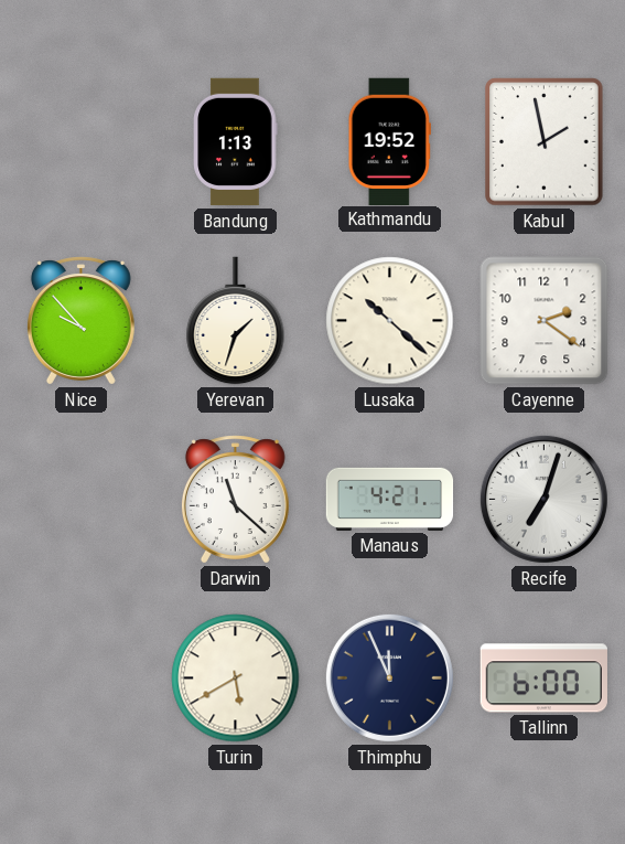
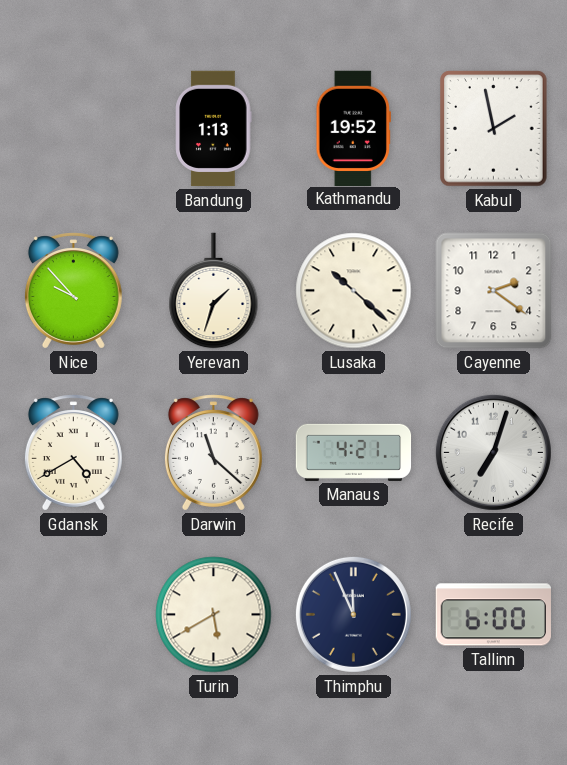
Gdansk: none -> 4:40
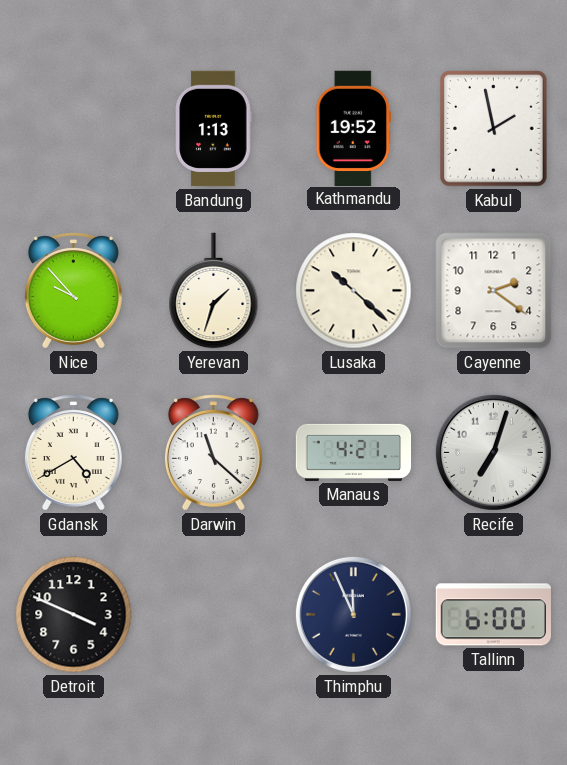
Detroit: none -> 3:49
Turin: 5:40 -> none
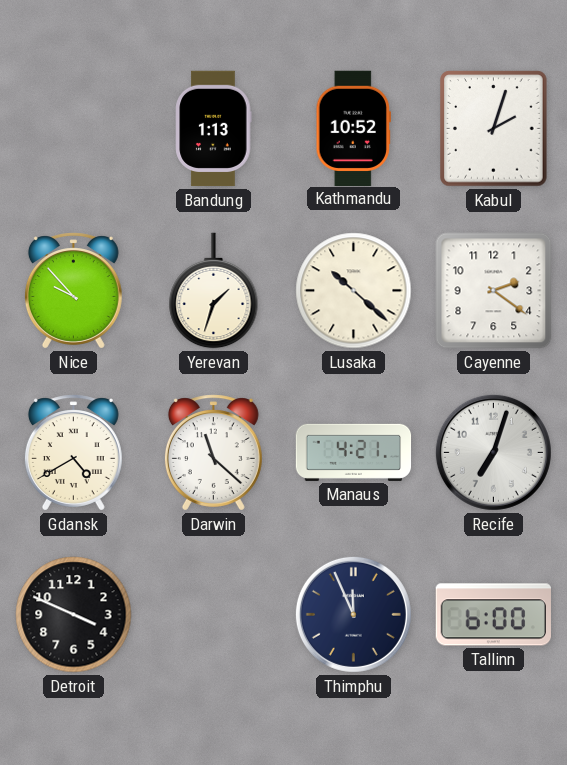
Kathmandu: 19:52 -> 10:52
Kabul: 1:58 -> 2:03
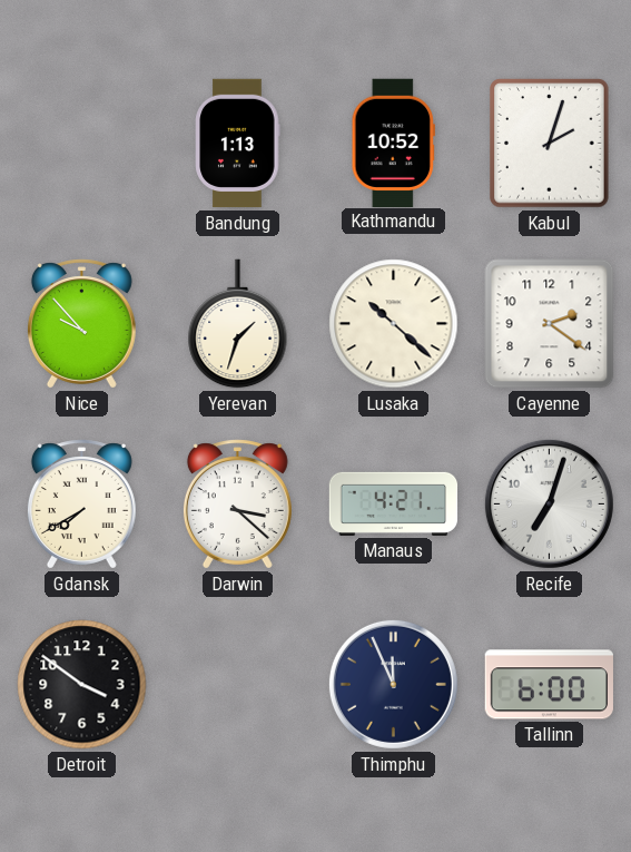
Gdansk: 4:40 -> 7:40
Darwin: 11:22 -> 3:22
Detroit: 3:49 -> 3:51
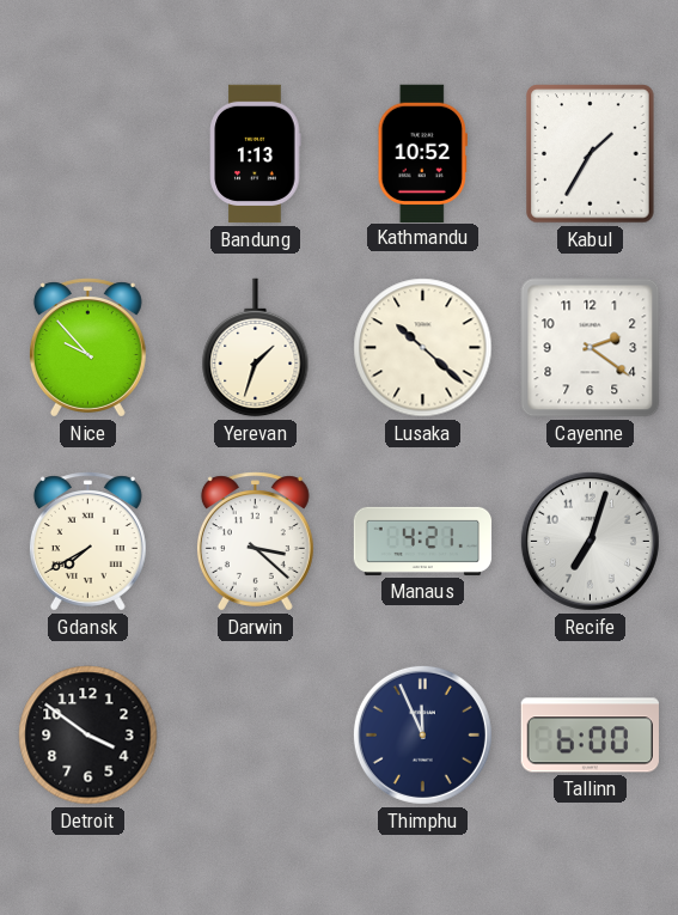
Kabul: 2:03 -> 1:35
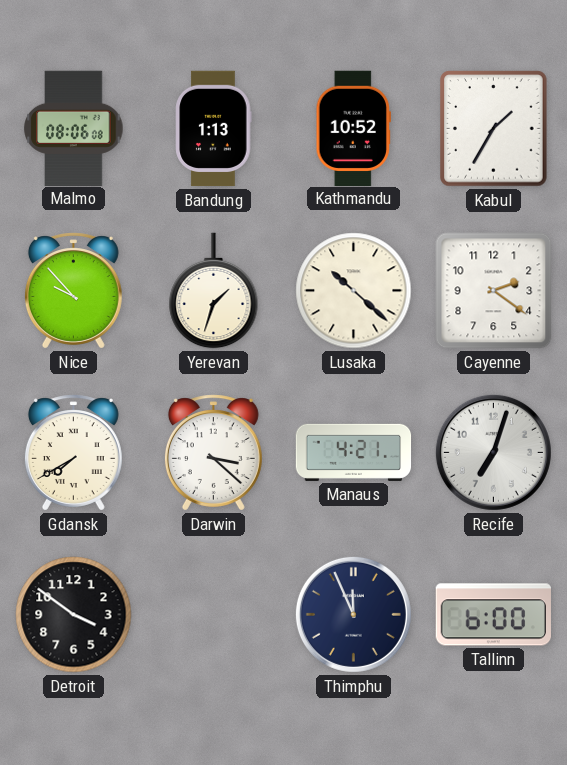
Malmo: none -> 08:06
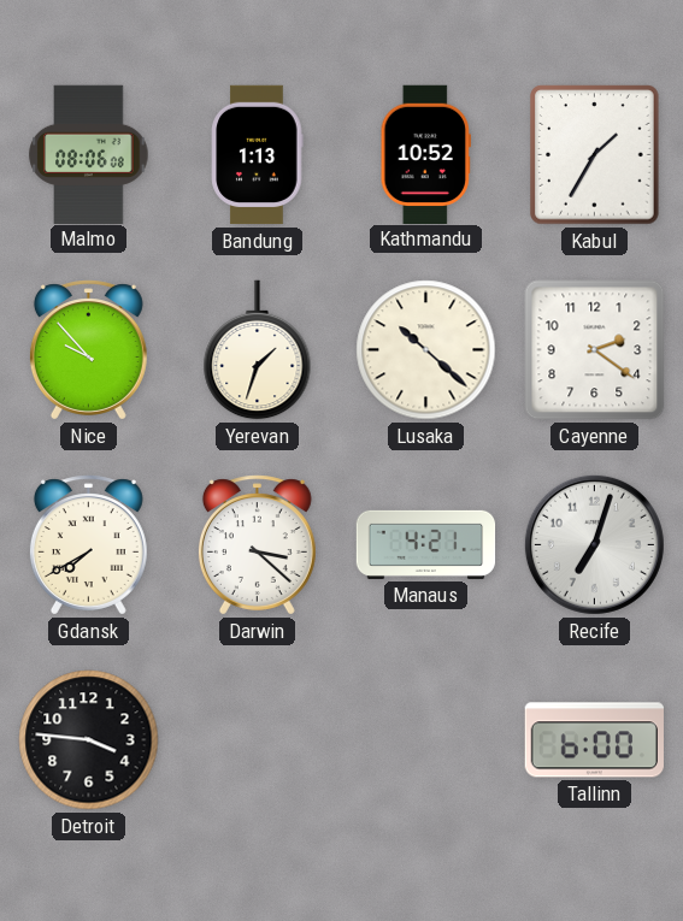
Detroit: 3:51 -> 3:46
Thimphu: 11:56 -> none
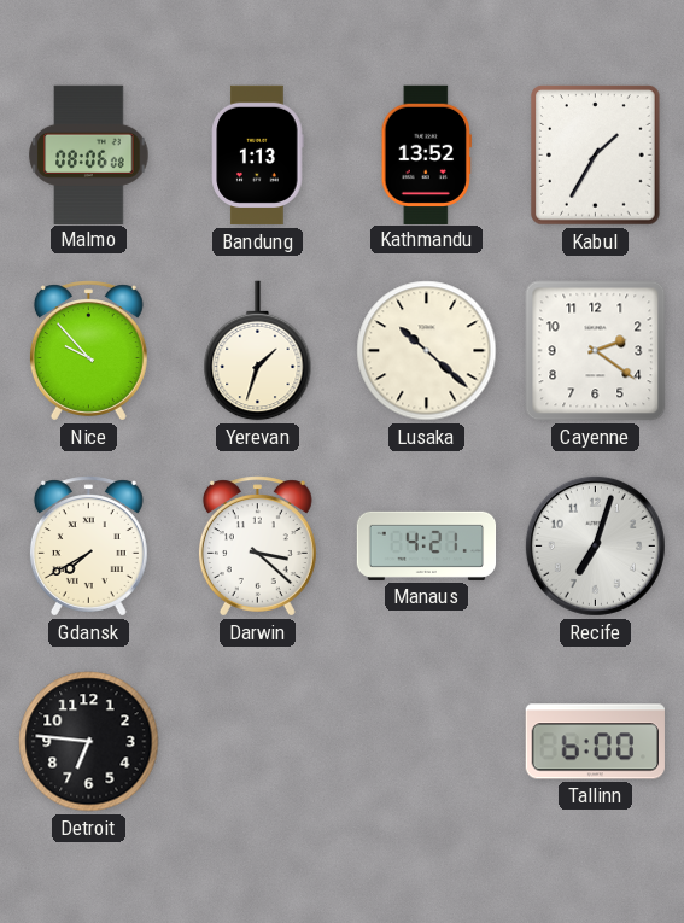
Kathmandu: 10:52 -> 13:52
Detroit: 3:46 -> 6:46
